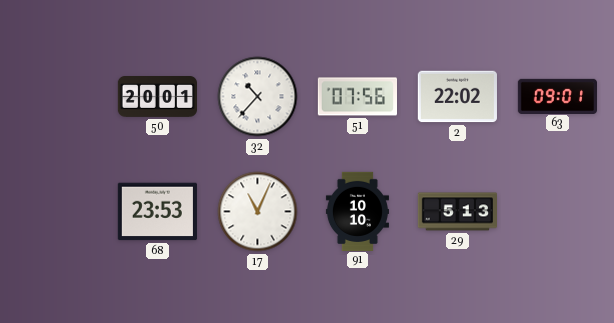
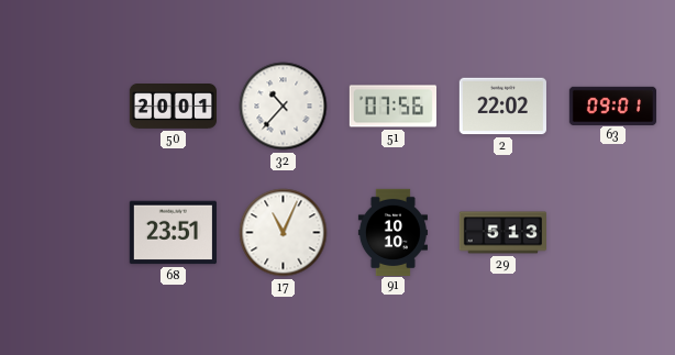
68: 23:53 -> 23:51
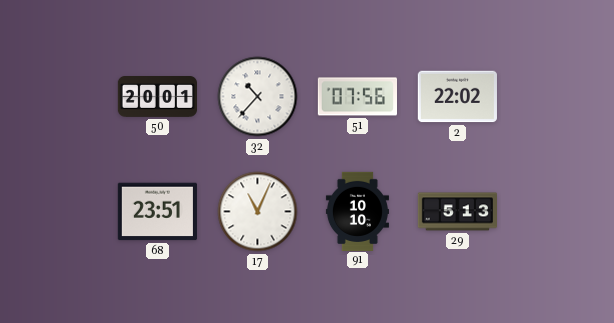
63: 09:01 -> none
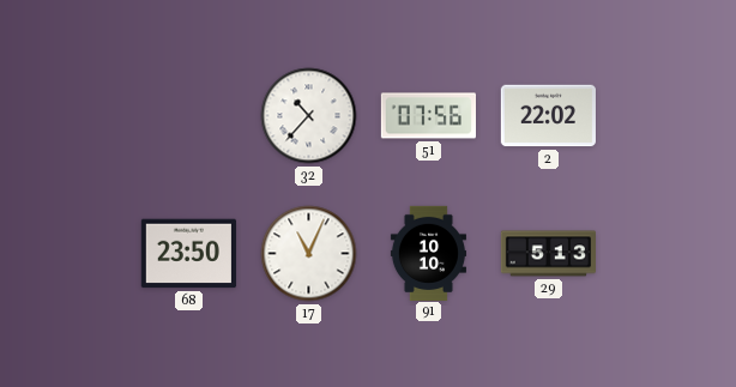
50: 20:01 -> none
68: 23:51 -> 23:50
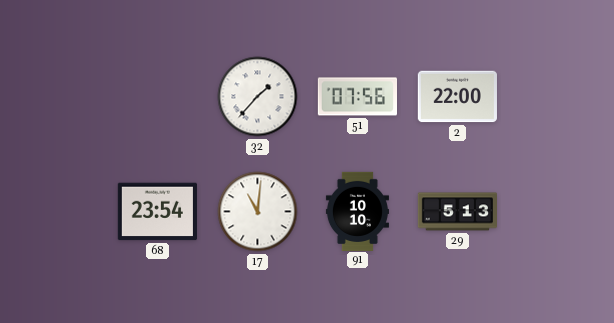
32: 10:37 -> 1:37
2: 22:02 -> 22:00
68: 23:50 -> 23:54
17: 11:04 -> 11:01
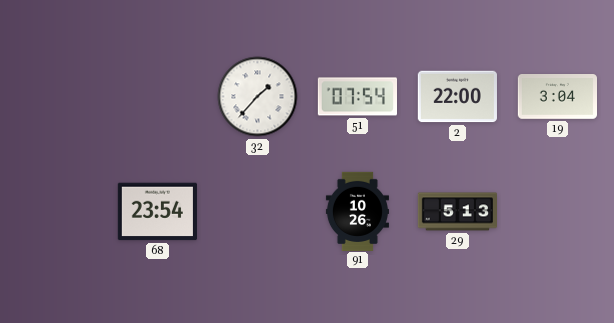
51: 07:56 -> 07:54
19: none -> 3:04
17: 11:01 -> none
91: 10:10 -> 10:26
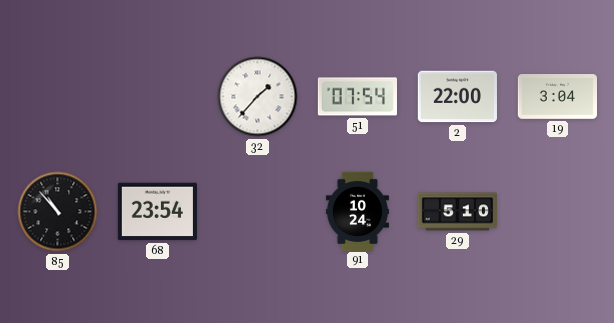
85: none -> 10:53
91: 10:26 -> 10:24
29: 5:13 -> 5:10
